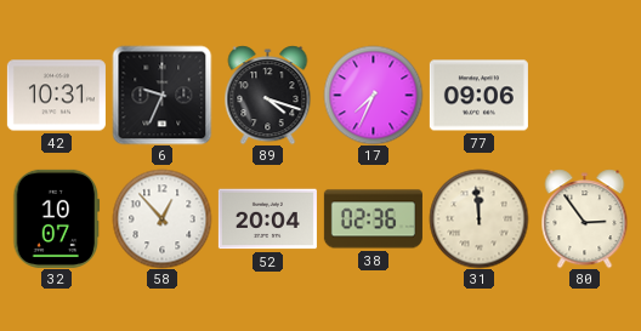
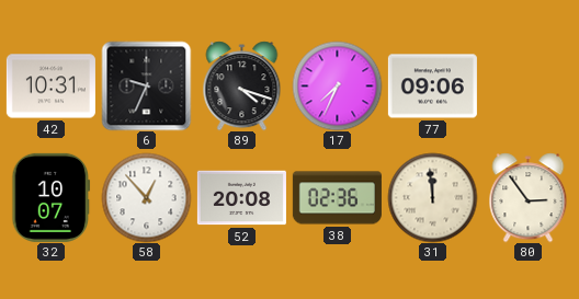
52: 20:04 -> 20:08
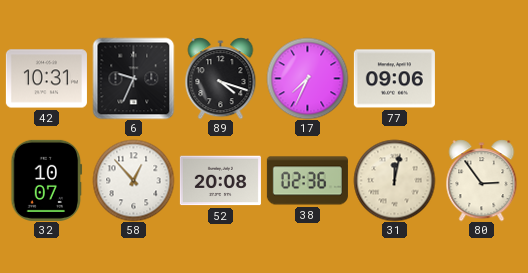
31: 11:59 -> 12:02
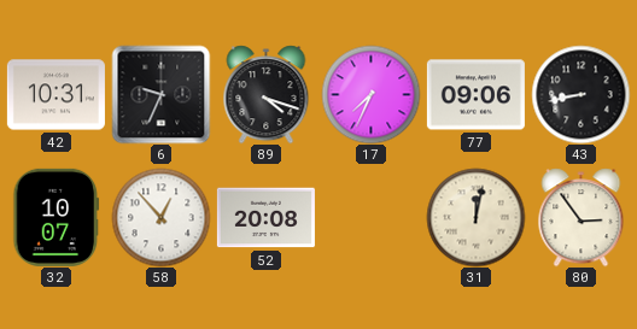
43: none -> 8:43
38: 02:36 -> none
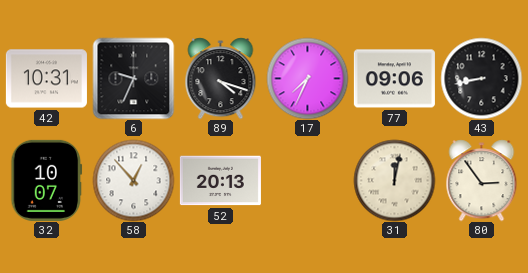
52: 20:08 -> 20:13
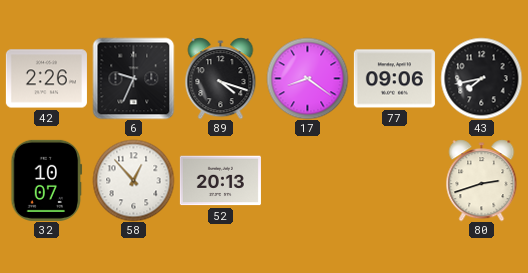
42: 10:31 -> 2:26
17: 7:34 -> 8:21
43: 8:43 -> 7:43
31: 12:02 -> none
80: 2:54 -> 2:42
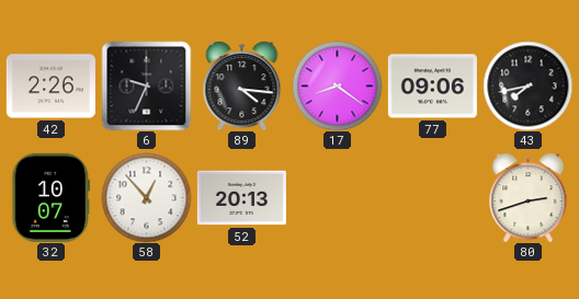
89: 4:18 -> 4:16
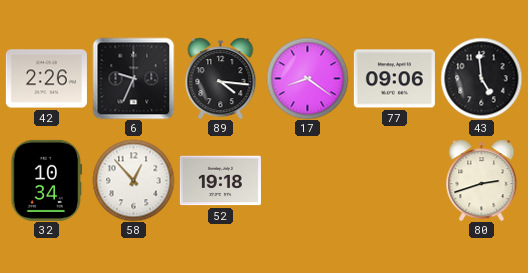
43: 7:43 -> 4:59
32: 10:07 -> 10:34
52: 20:13 -> 19:18
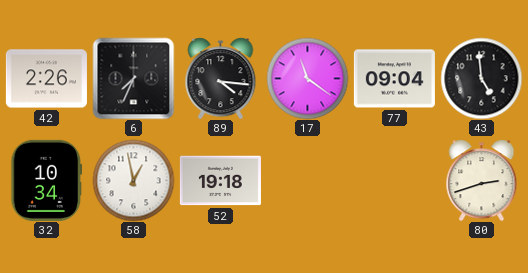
6: 9:34 -> 7:34
17: 8:21 -> 11:21
77: 09:06 -> 09:04
58: 12:53 -> 12:58
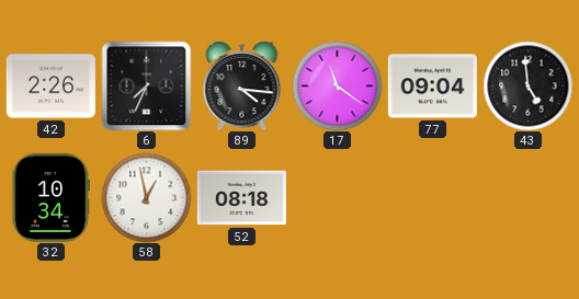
52: 19:18 -> 08:18
80: 2:42 -> none
